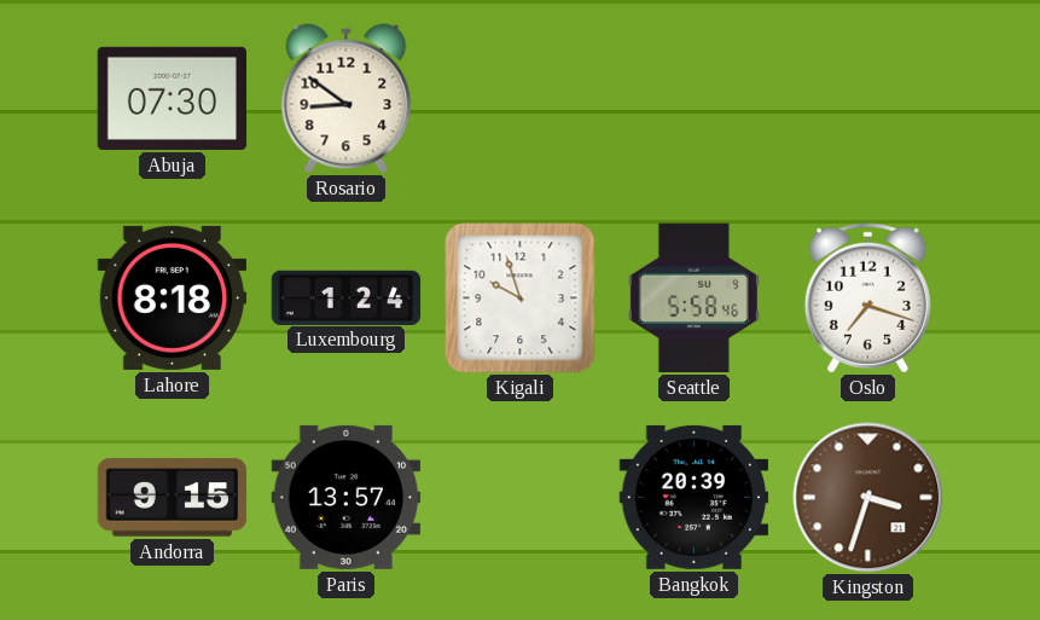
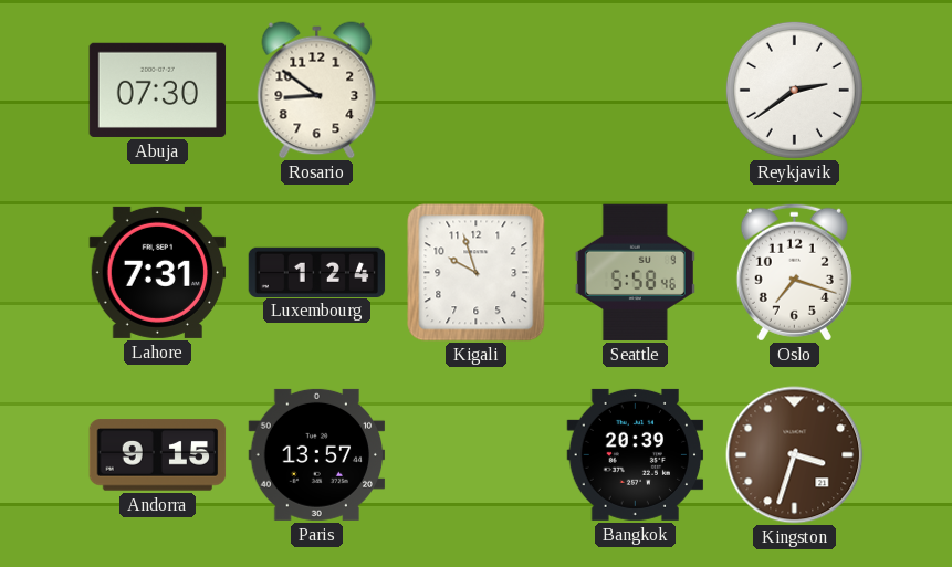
Reykjavik: none -> 2:39
Lahore: 8:18 -> 7:31
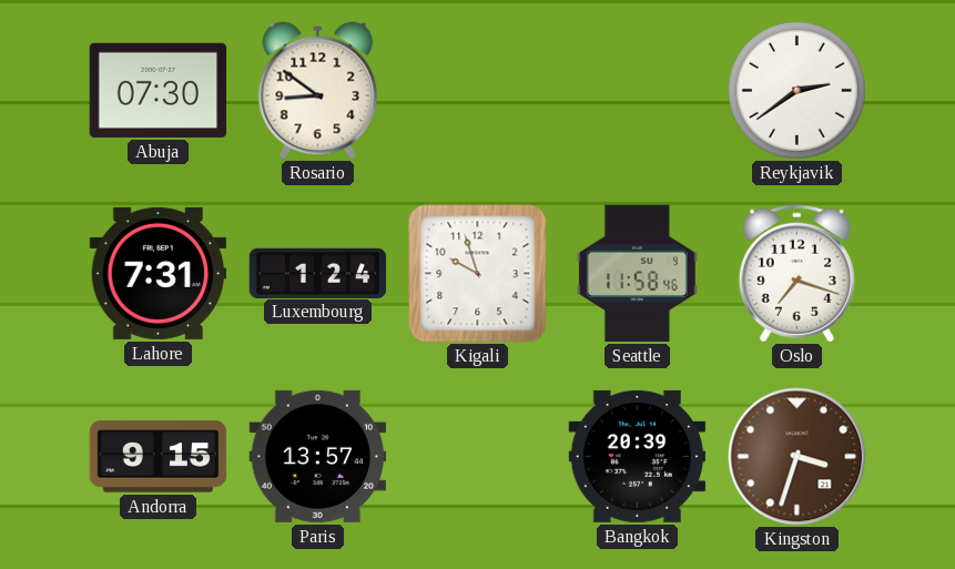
Seattle: 5:58 -> 11:58
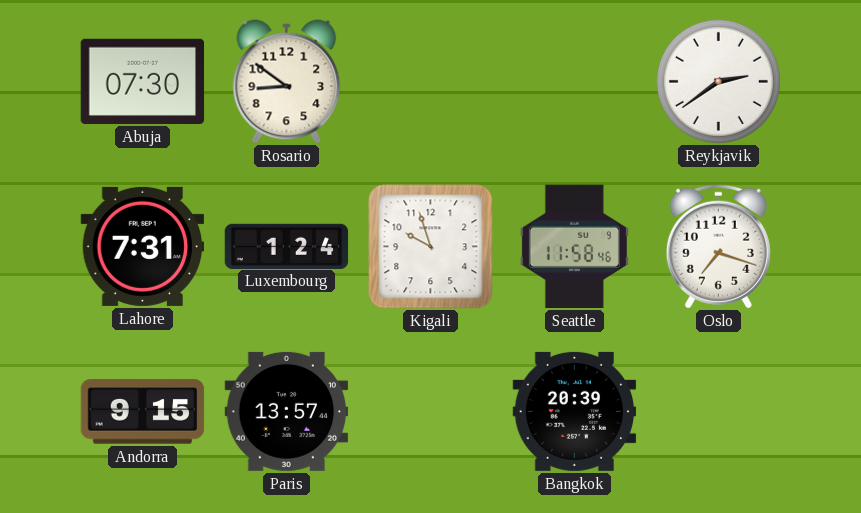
Kingston: 3:33 -> none
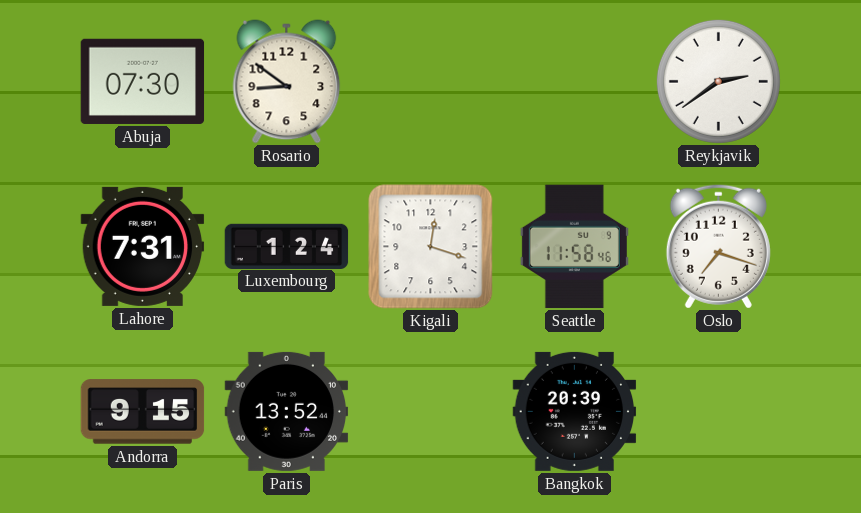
Kigali: 9:57 -> 12:18
Paris: 13:57 -> 13:52
